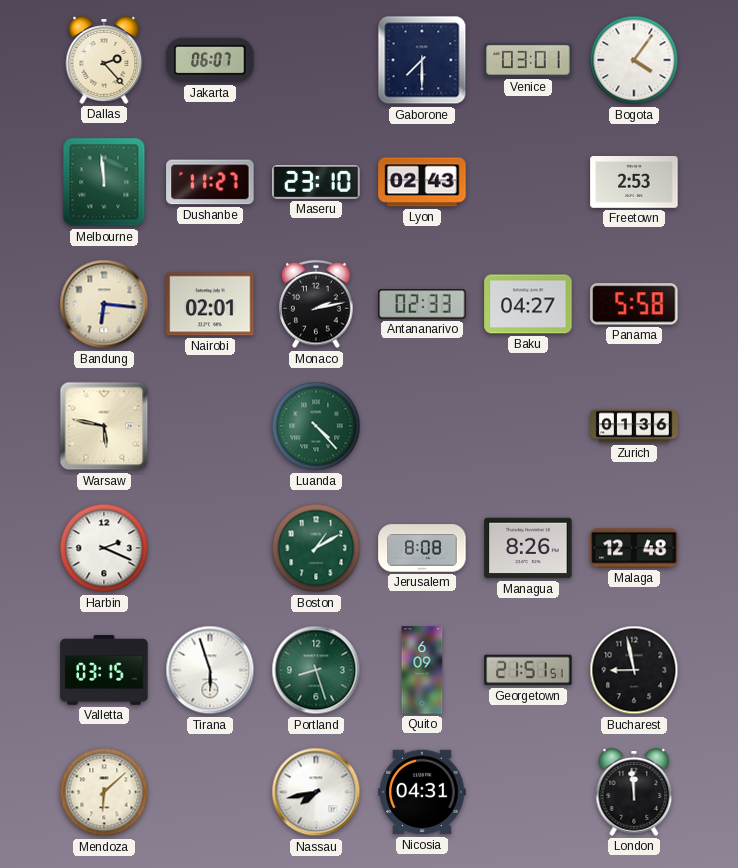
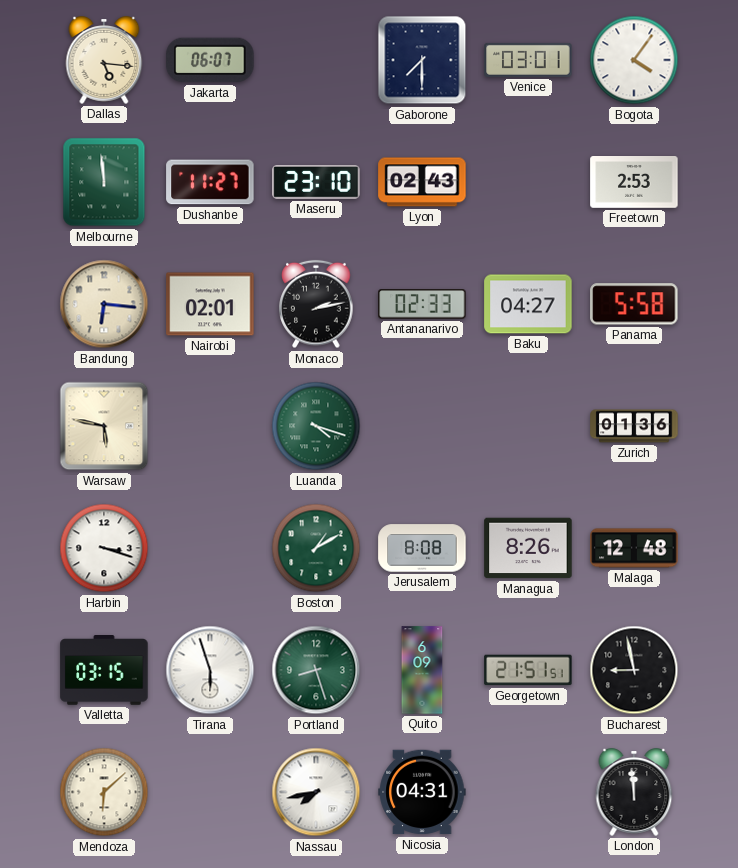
Dallas: 2:23 -> 5:16
Luanda: 4:23 -> 4:18
Harbin: 2:19 -> 3:18
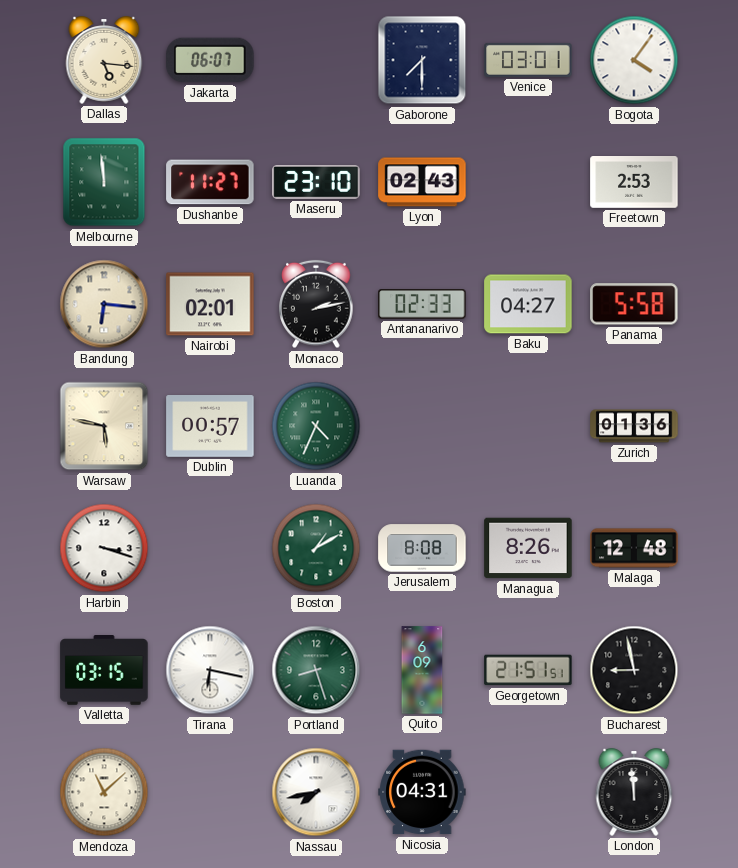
Dublin: none -> 00:57
Luanda: 4:18 -> 4:34
Tirana: 5:57 -> 6:17
Mendoza: 6:08 -> 11:08
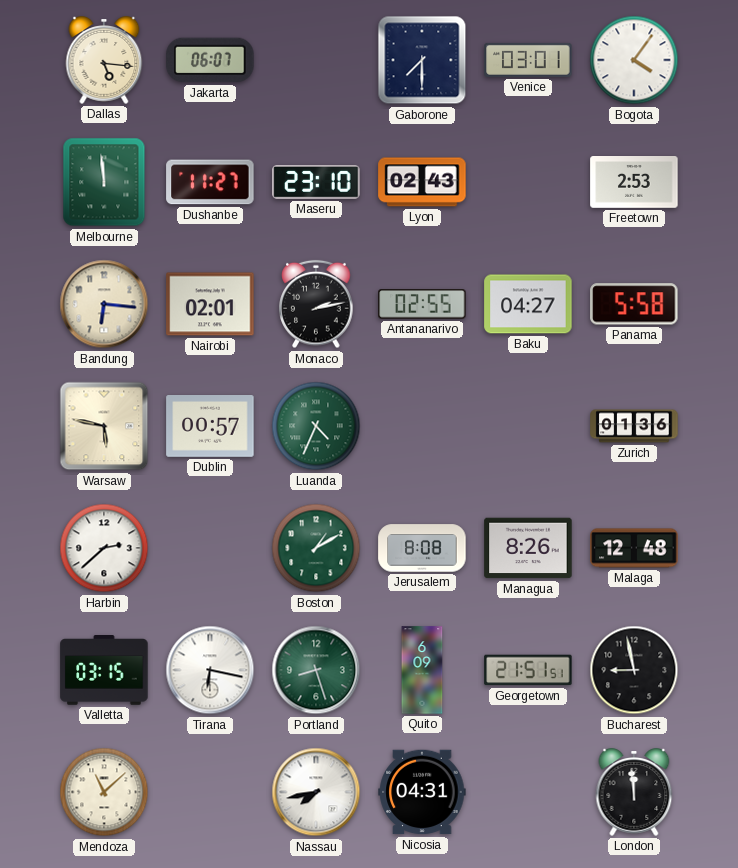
Antananarivo: 02:33 -> 02:55
Harbin: 3:18 -> 2:38
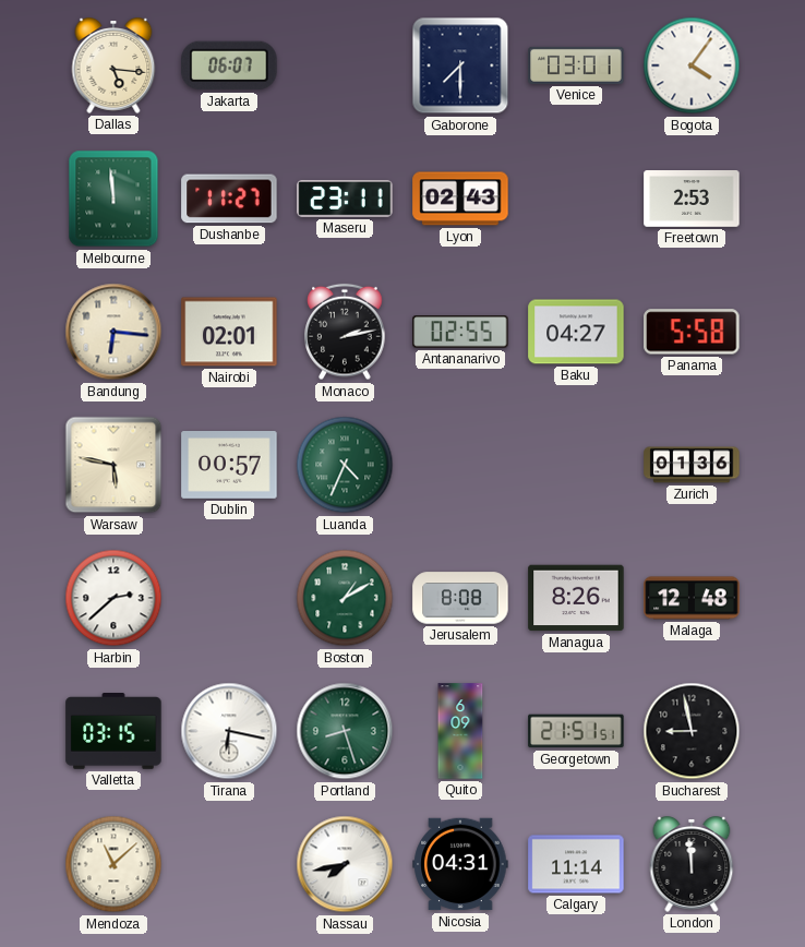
Maseru: 23:10 -> 23:11
Calgary: none -> 11:14
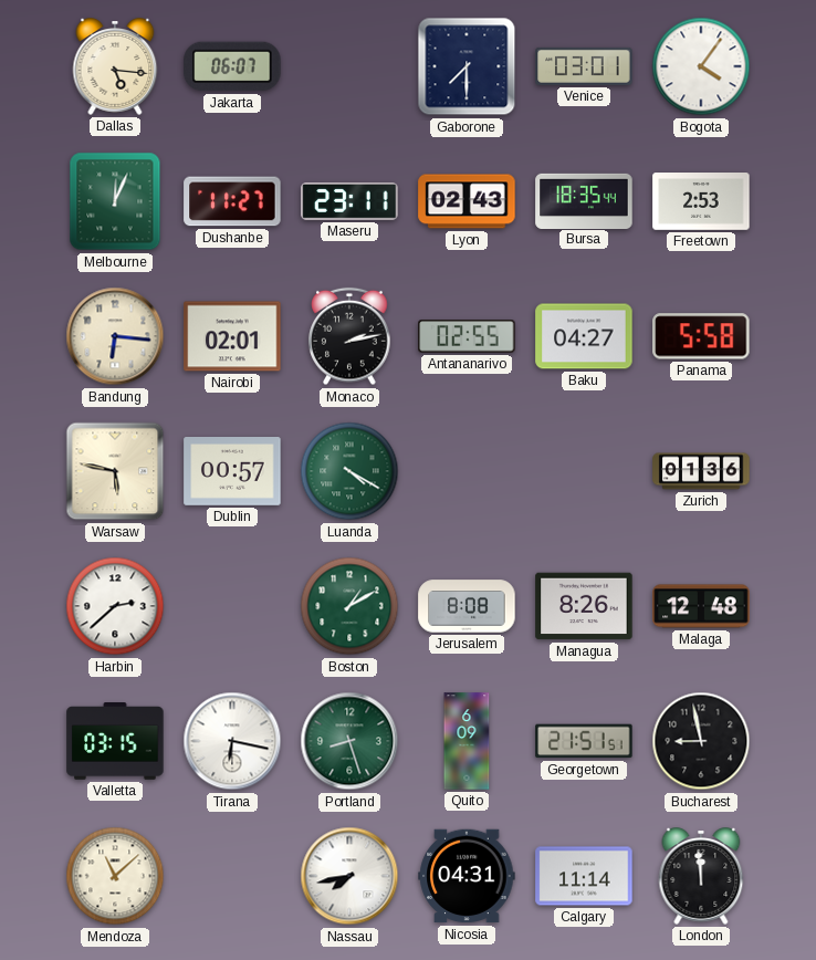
Melbourne: 11:59 -> 12:04
Bursa: none -> 18:35
Luanda: 4:34 -> 4:20
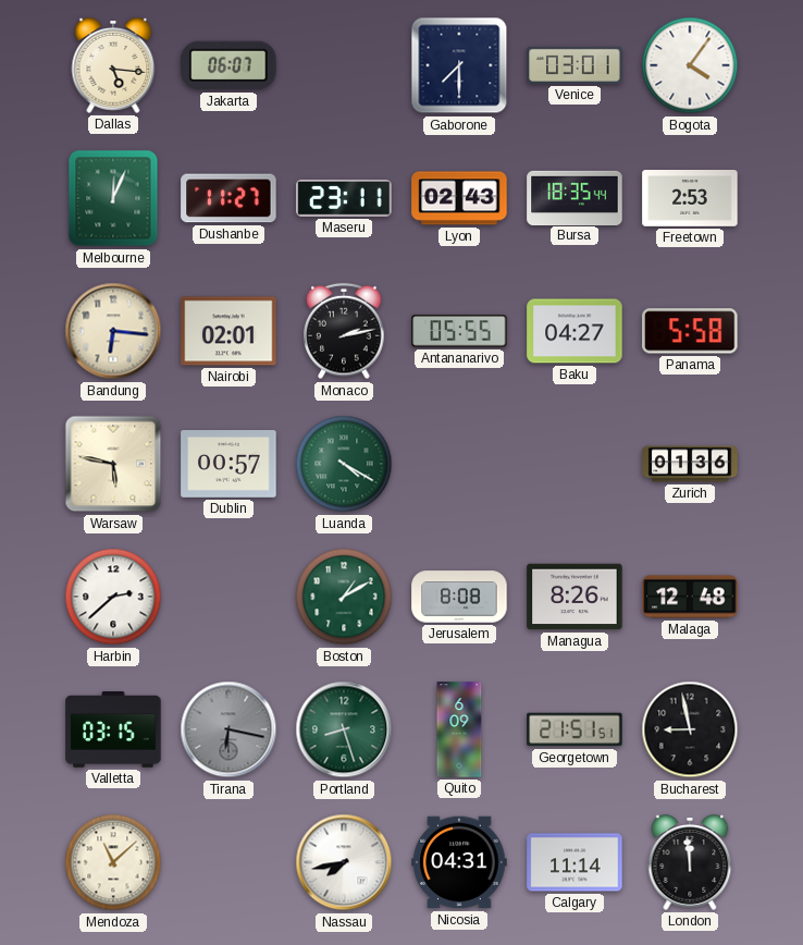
Antananarivo: 02:55 -> 05:55
Tirana dial: white -> grey
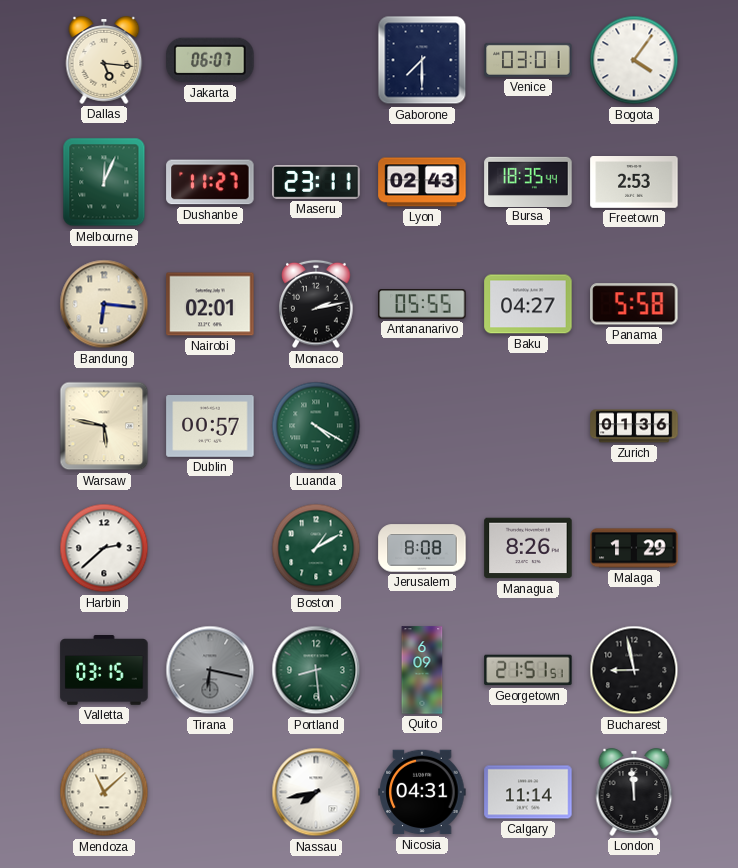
Malaga: 12:48 -> 1:29
Portland: 8:27 -> 8:29
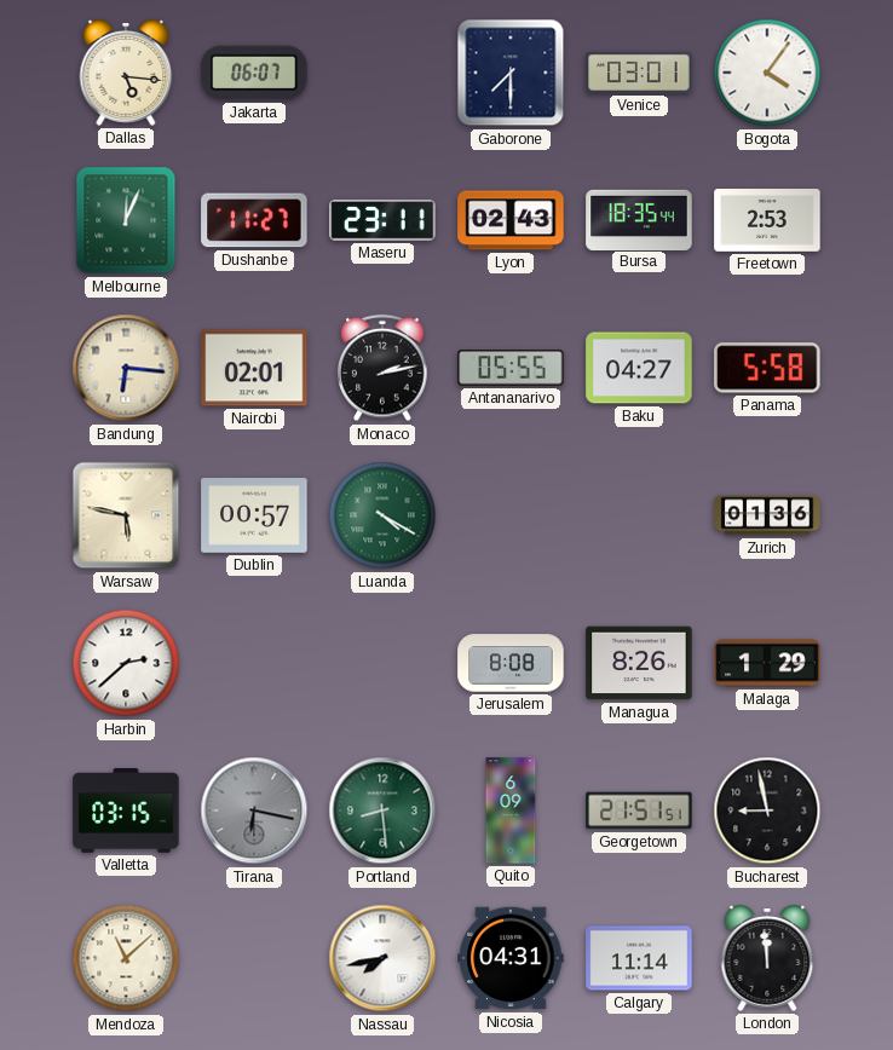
Boston: 1:10 -> none
